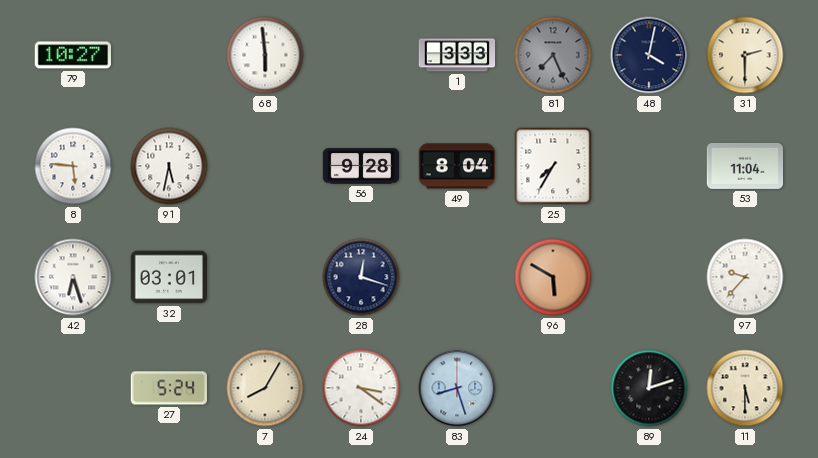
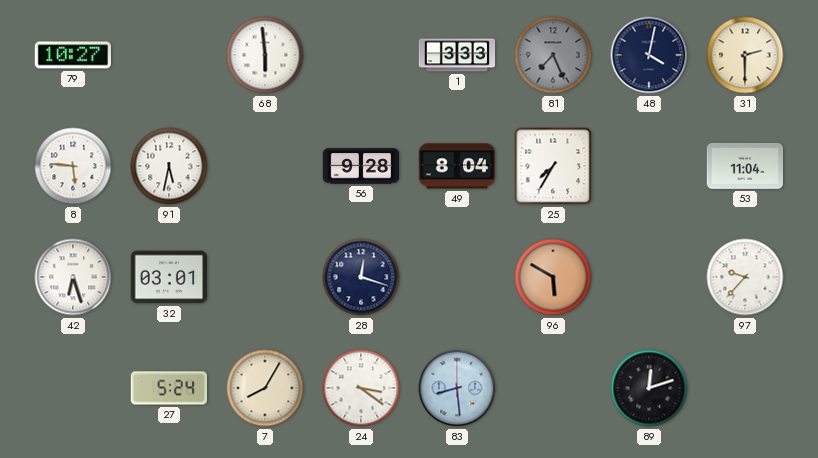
83: 8:27 -> 8:29
11: 5:30 -> none
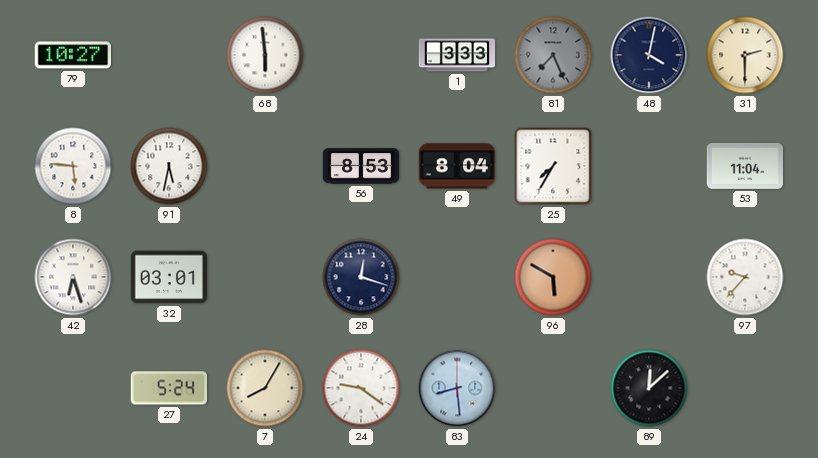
56: 9:28 -> 8:53
24: 3:21 -> 9:21
89: 12:12 -> 12:08
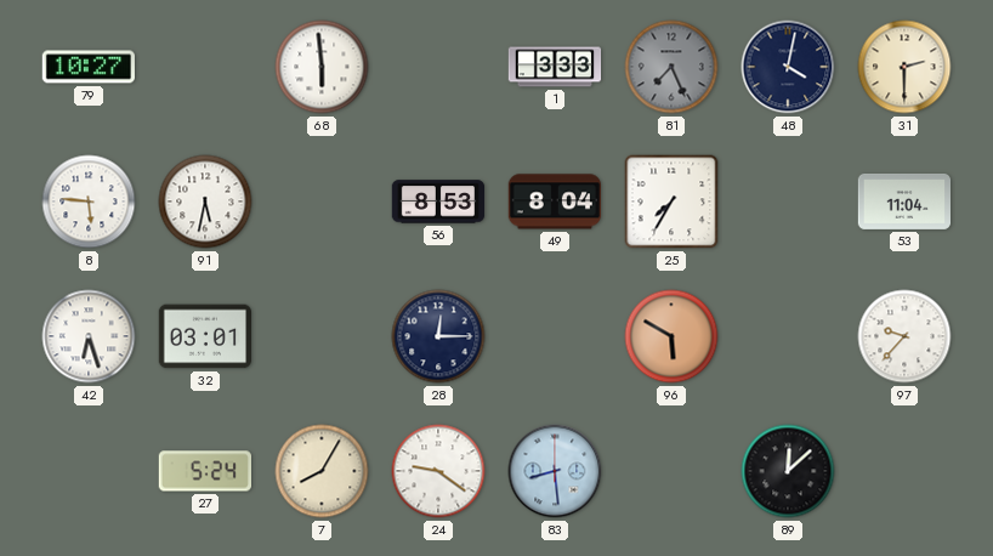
28: 12:18 -> 12:15
